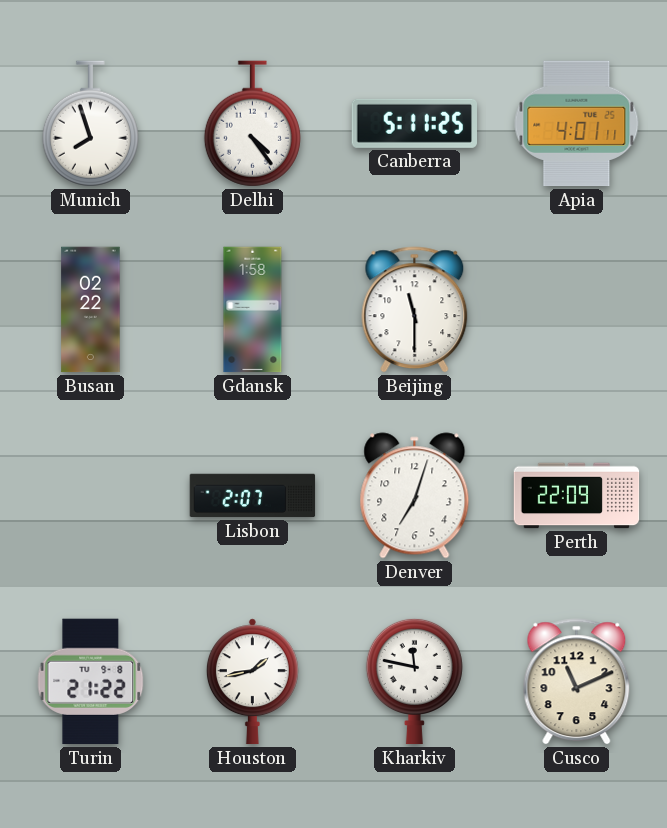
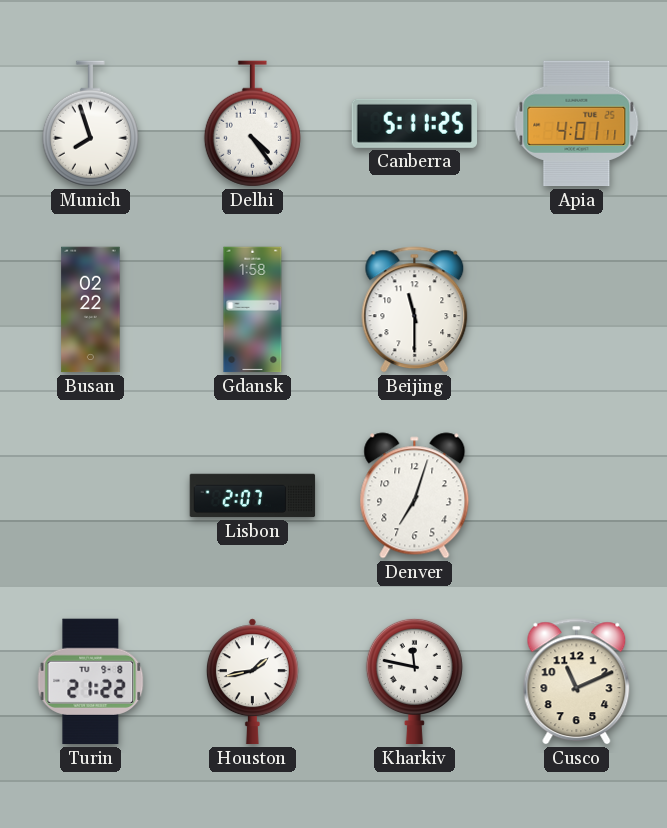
Perth: 22:09 -> none
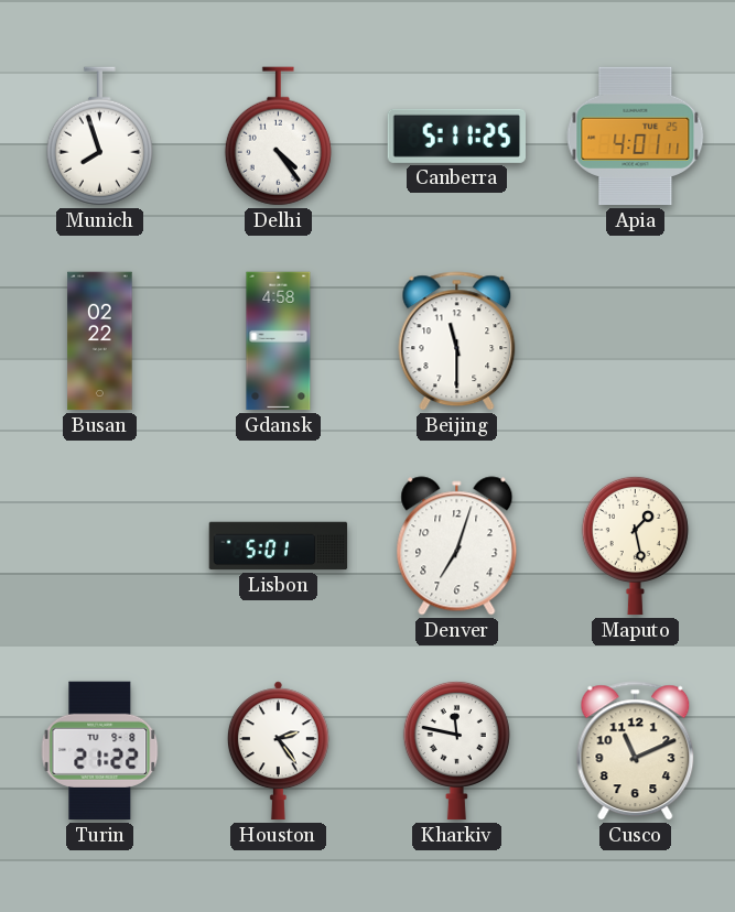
Gdansk: 1:58 -> 4:58
Lisbon: 2:07 -> 5:01
Maputo: none -> 1:28
Houston: 1:43 -> 2:24
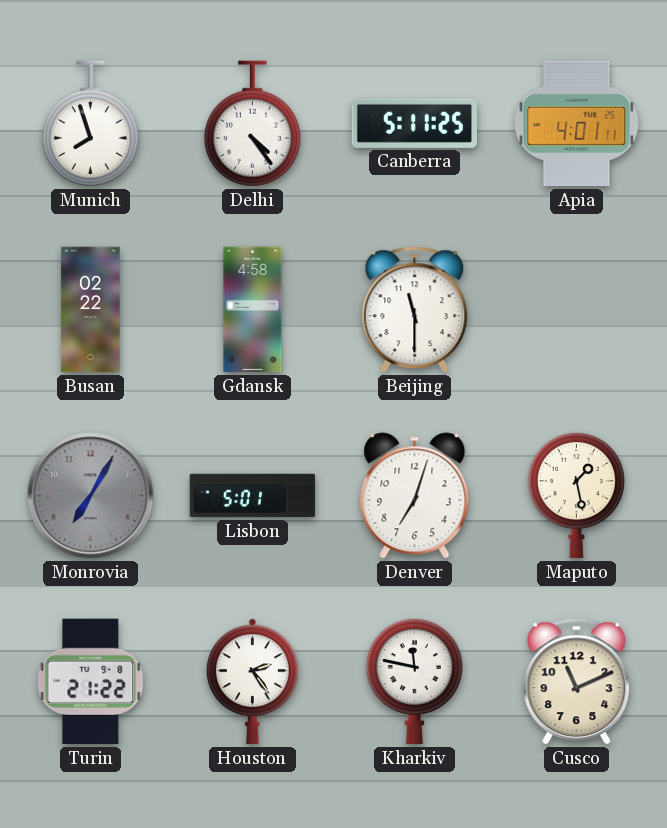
Monrovia: none -> 7:05
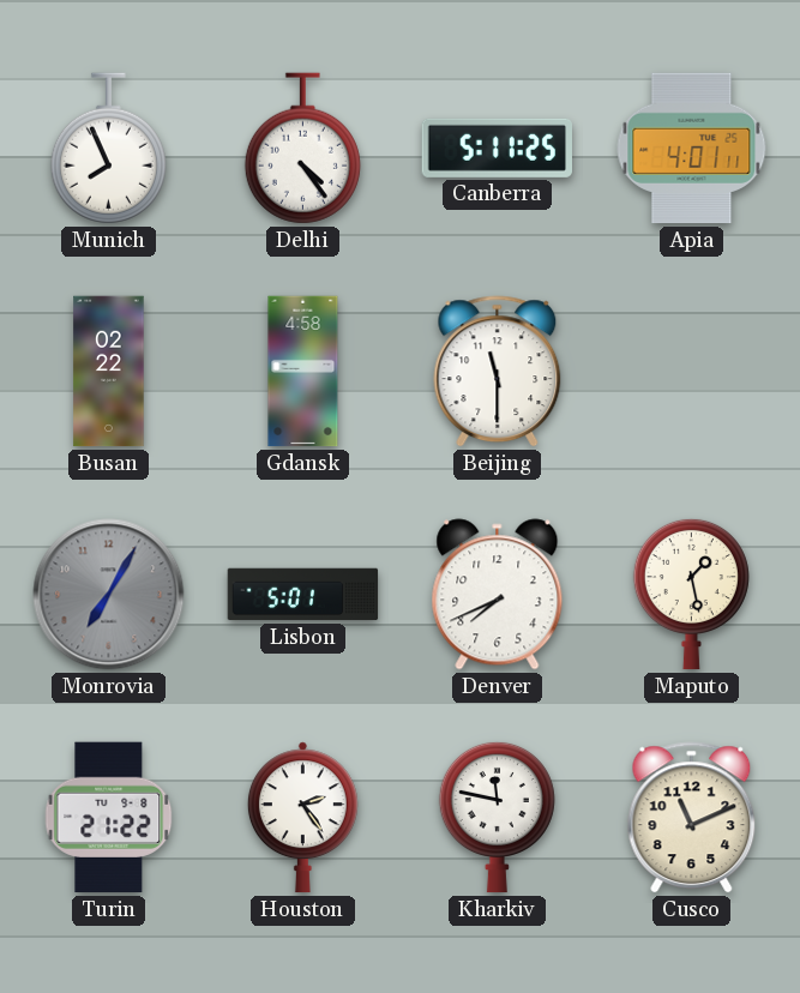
Munich: 7:57 -> 7:56
Denver: 7:03 -> 7:41
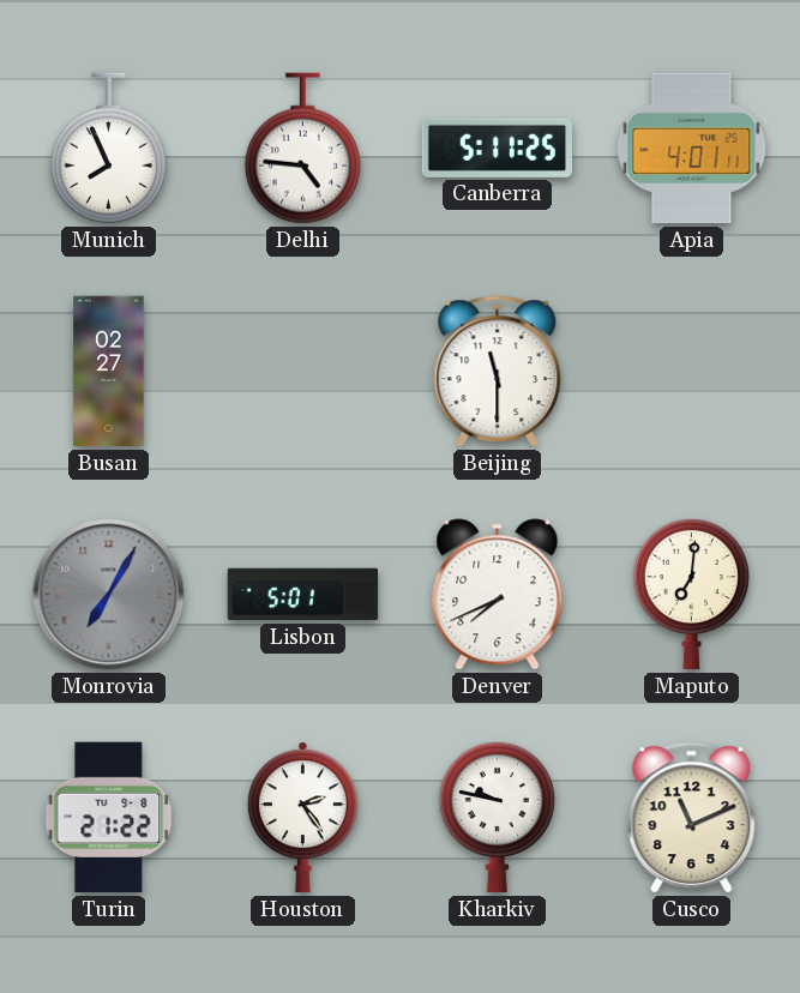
Delhi: 4:24 -> 4:46
Busan: 02:22 -> 02:27
Gdansk: 4:58 -> none
Maputo: 1:28 -> 7:01
Kharkiv: 11:47 -> 9:47
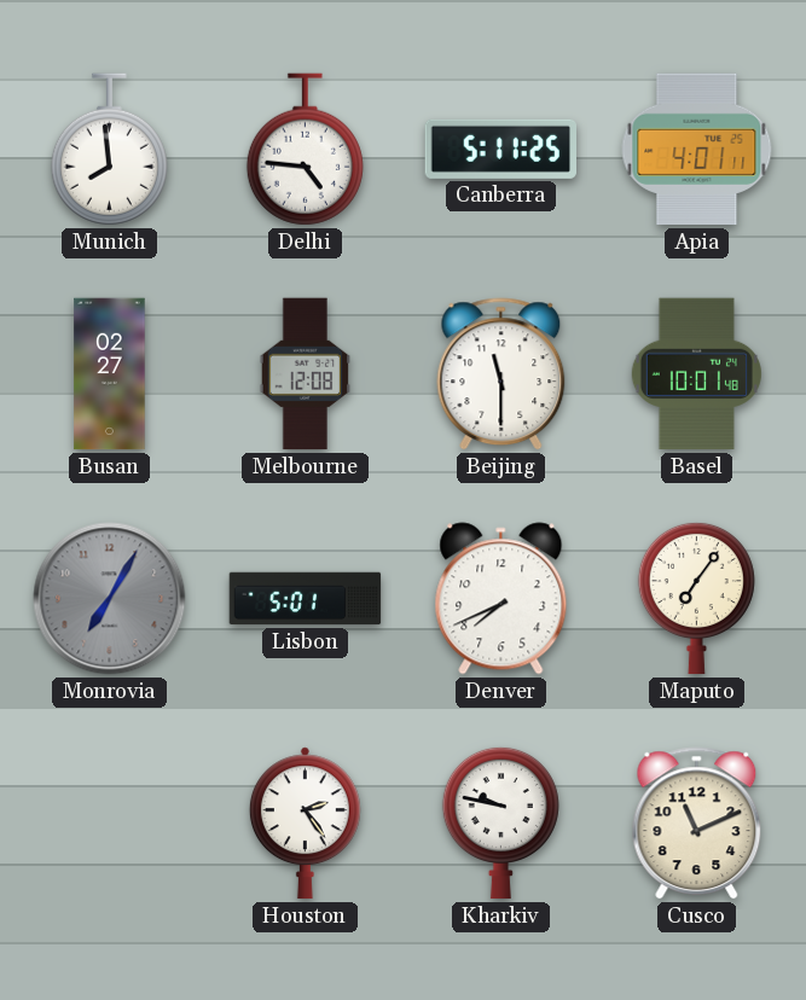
Munich: 7:56 -> 7:59
Melbourne: none -> 12:08
Basel: none -> 10:01
Maputo: 7:01 -> 7:06
Turin: 21:22 -> none
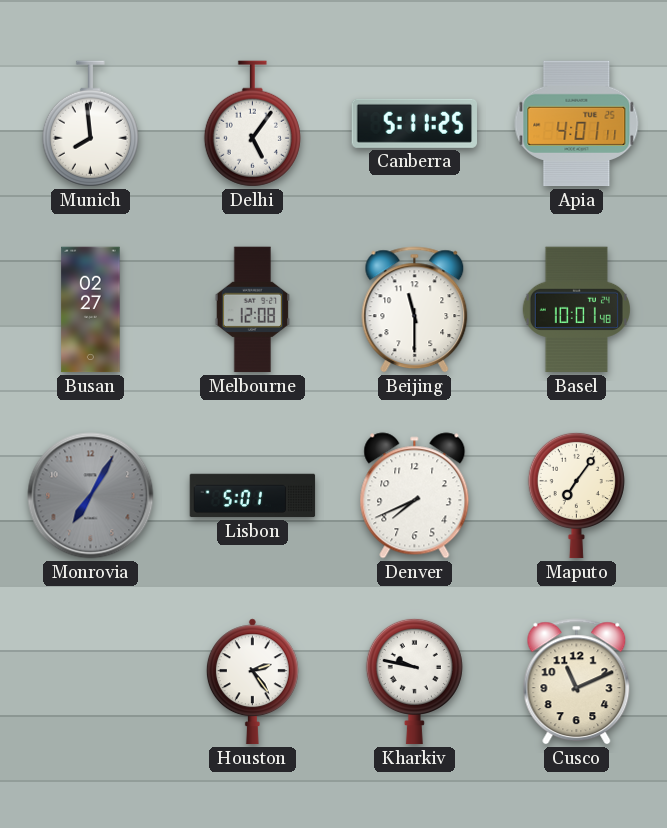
Delhi: 4:46 -> 5:06
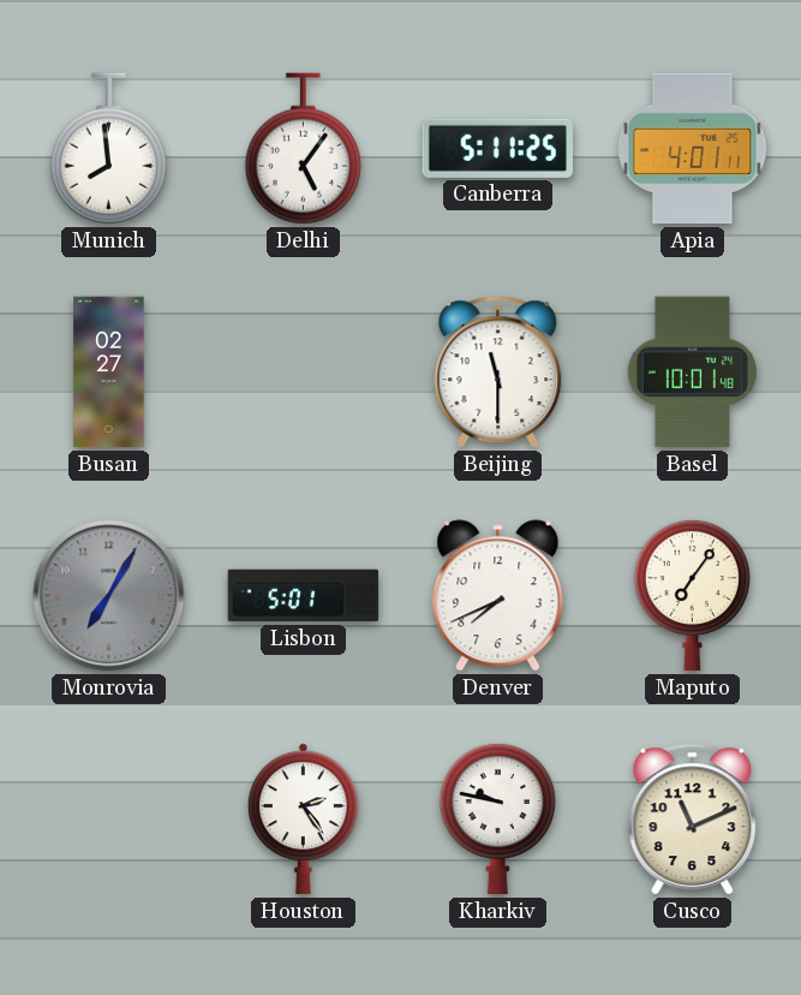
Melbourne: 12:08 -> none
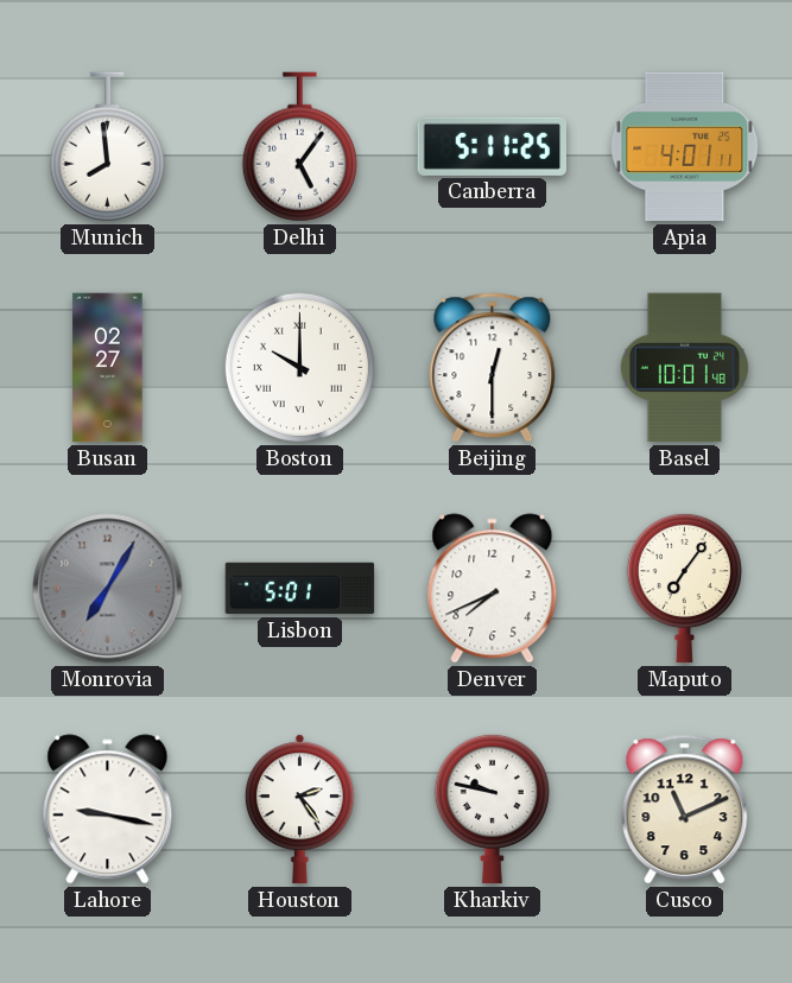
Boston: none -> 10:00
Beijing: 11:30 -> 12:30
Lahore: none -> 9:17
